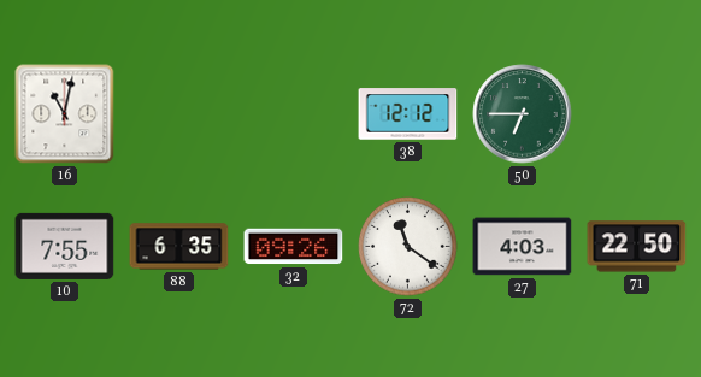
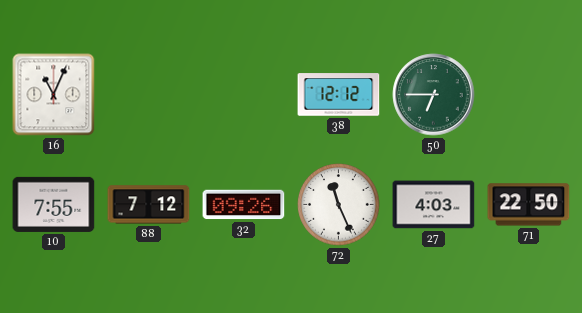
16: 11:02 -> 11:04
88: 6:35 -> 7:12
72: 11:21 -> 11:26
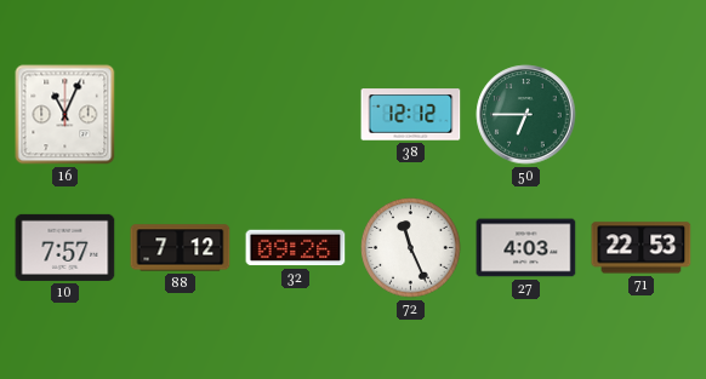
10: 7:55 -> 7:57
71: 22:50 -> 22:53
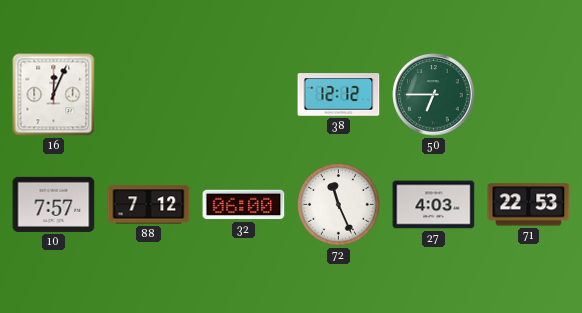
16: 11:04 -> 12:04
32: 09:26 -> 06:00
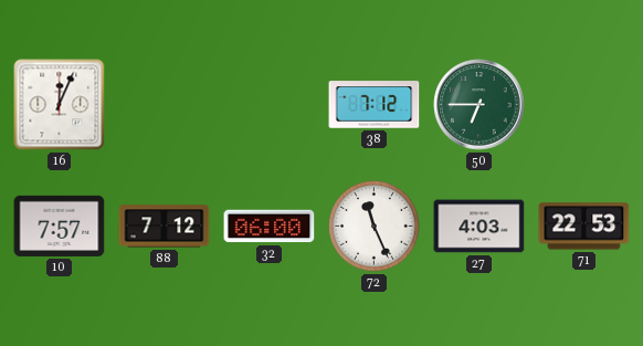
38: 12:12 -> 7:12
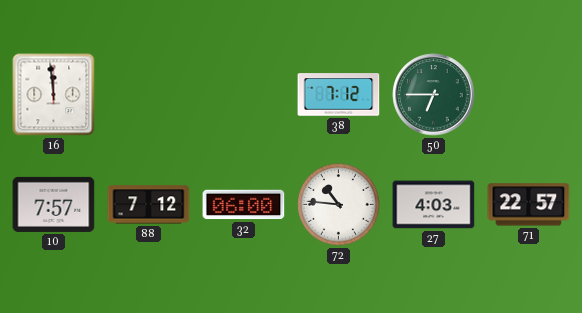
16: 12:04 -> 11:59
72: 11:26 -> 10:46
71: 22:53 -> 22:57
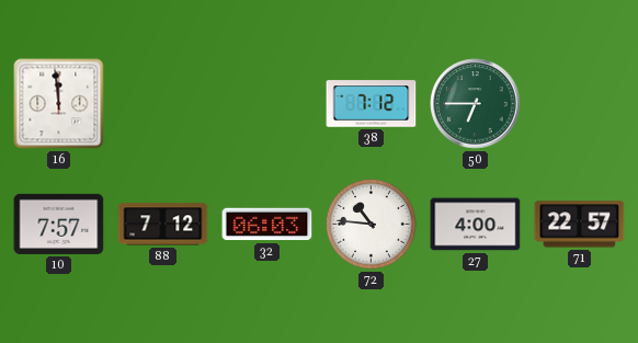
32: 06:00 -> 06:03
27: 4:03 -> 4:00
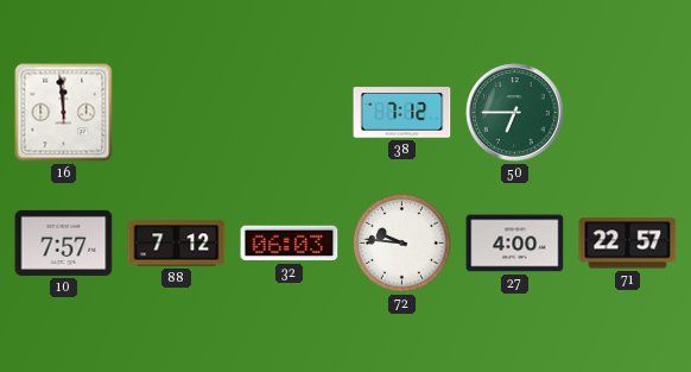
72: 10:46 -> 9:46
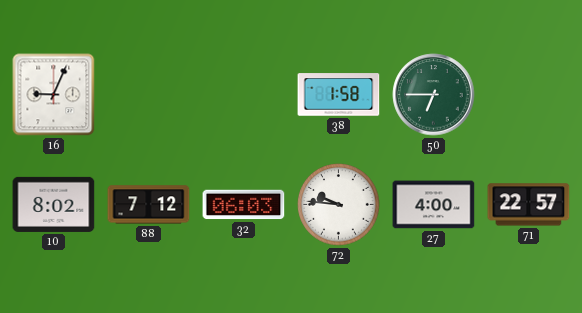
16: 11:59 -> 9:04
38: 7:12 -> 1:58
10: 7:57 -> 8:02
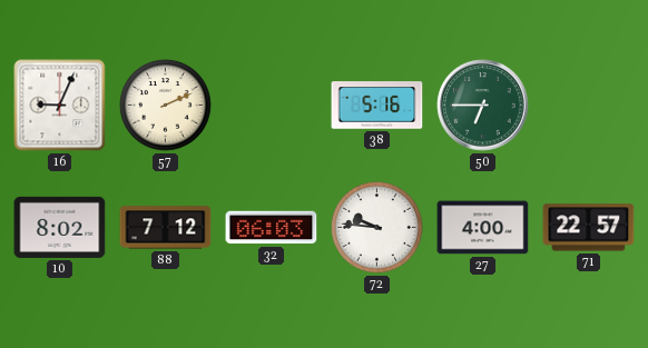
57: none -> 2:11
38: 1:58 -> 5:16
